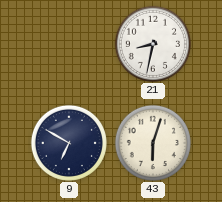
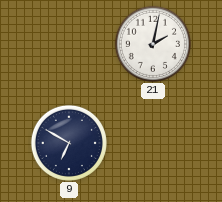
21: 8:32 -> 2:02
43: 6:03 -> none
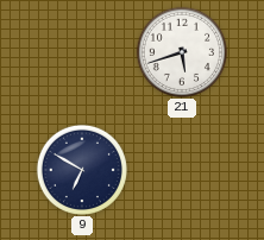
21: 2:02 -> 5:42
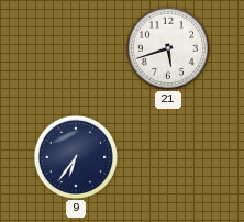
9: 6:50 -> 6:36
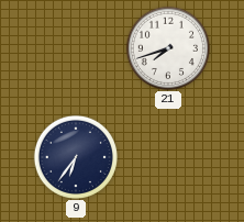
21: 5:42 -> 7:42
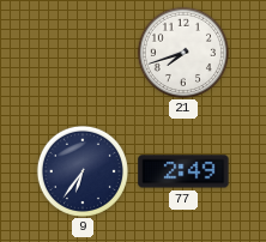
77: none -> 2:49
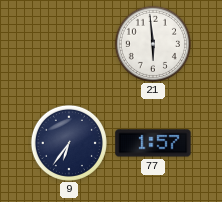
21: 7:42 -> 5:59
77: 2:49 -> 1:57
